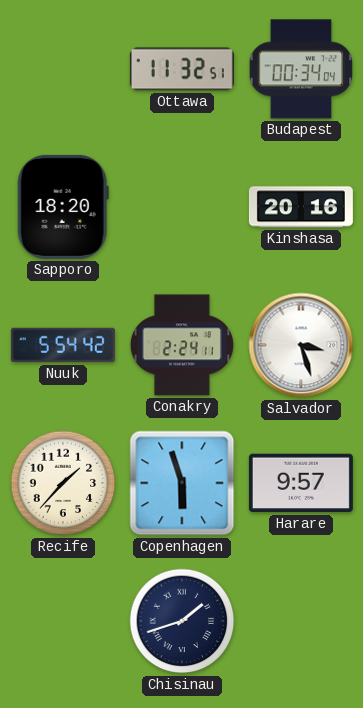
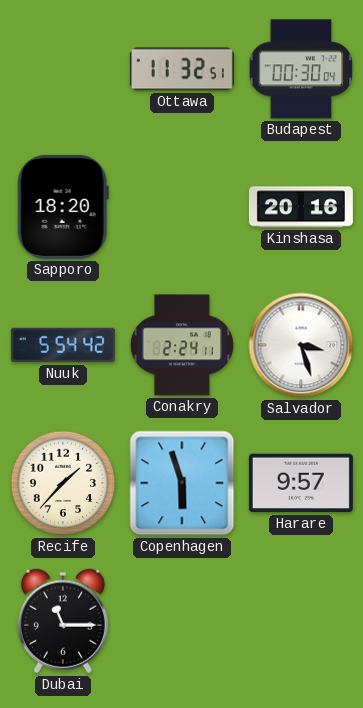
Budapest: 00:34 -> 00:30
Dubai: none -> 11:15
Chisinau: 1:42 -> none
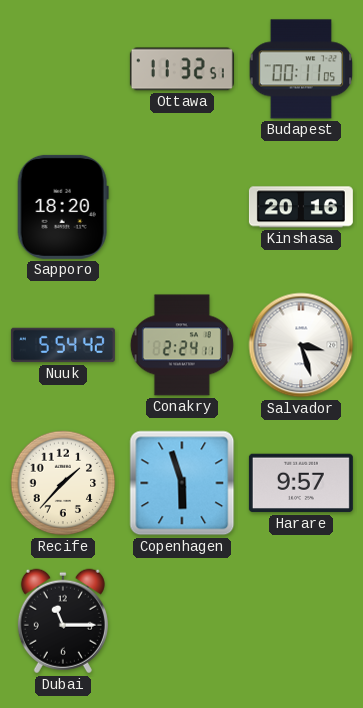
Budapest: 00:30 -> 00:11
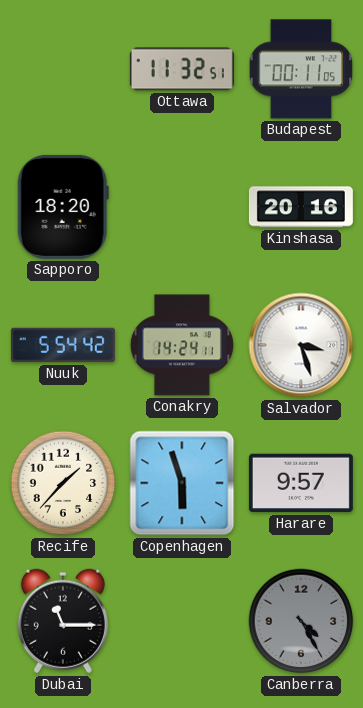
Conakry: 2:24 -> 14:24
Canberra: none -> 4:25
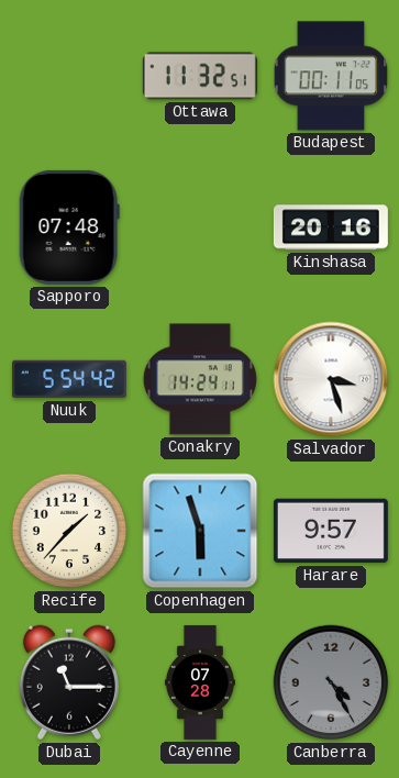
Sapporo: 18:20 -> 07:48
Cayenne: none -> 07:28
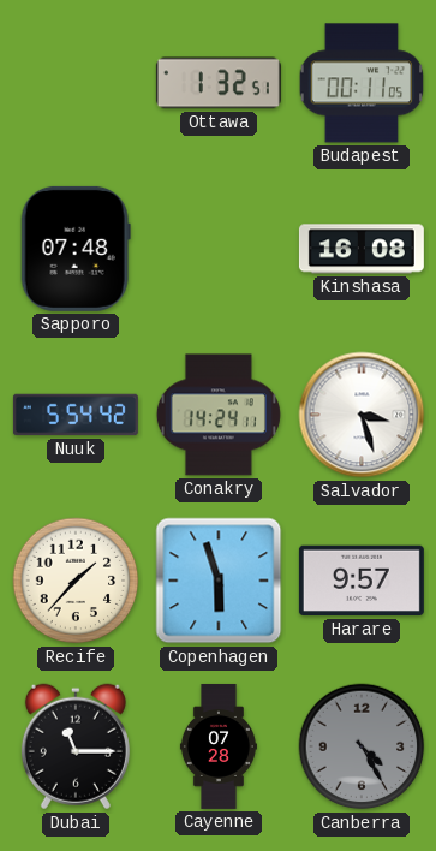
Ottawa: 11:32 -> 1:32
Kinshasa: 20:16 -> 16:08
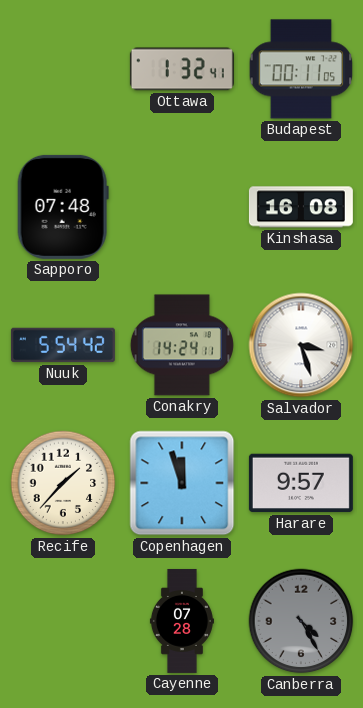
Ottawa: 1:32:51 -> 1:32:41
Copenhagen: 5:57 -> 11:57
Dubai: 11:15 -> none
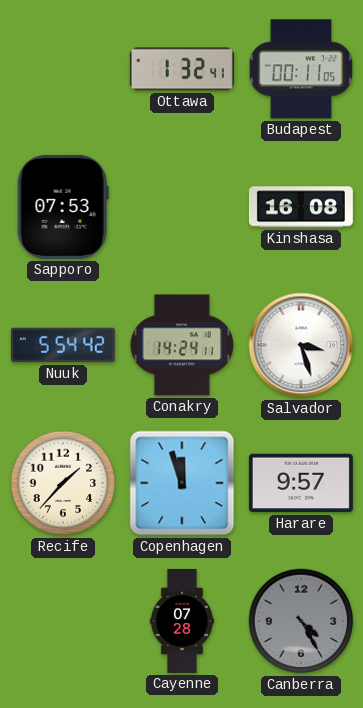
Sapporo: 07:48 -> 07:53
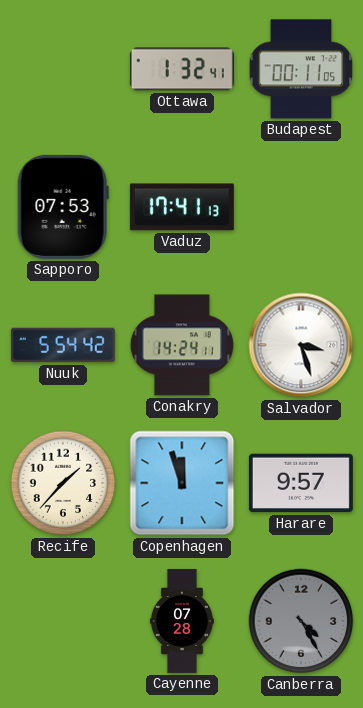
Vaduz: none -> 17:41
Kinshasa: 16:08 -> none
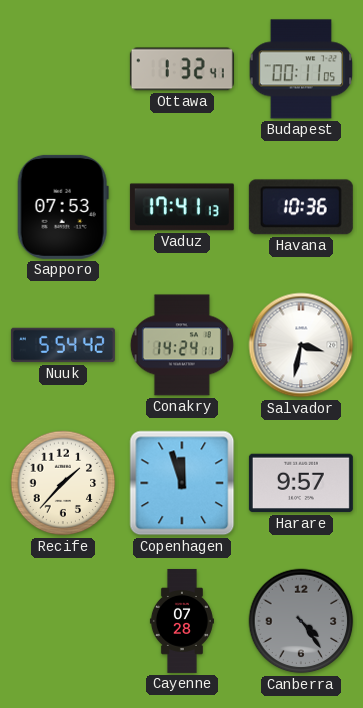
Havana: none -> 10:36
Salvador: 3:27 -> 3:32
Canberra: 4:25 -> 4:24
